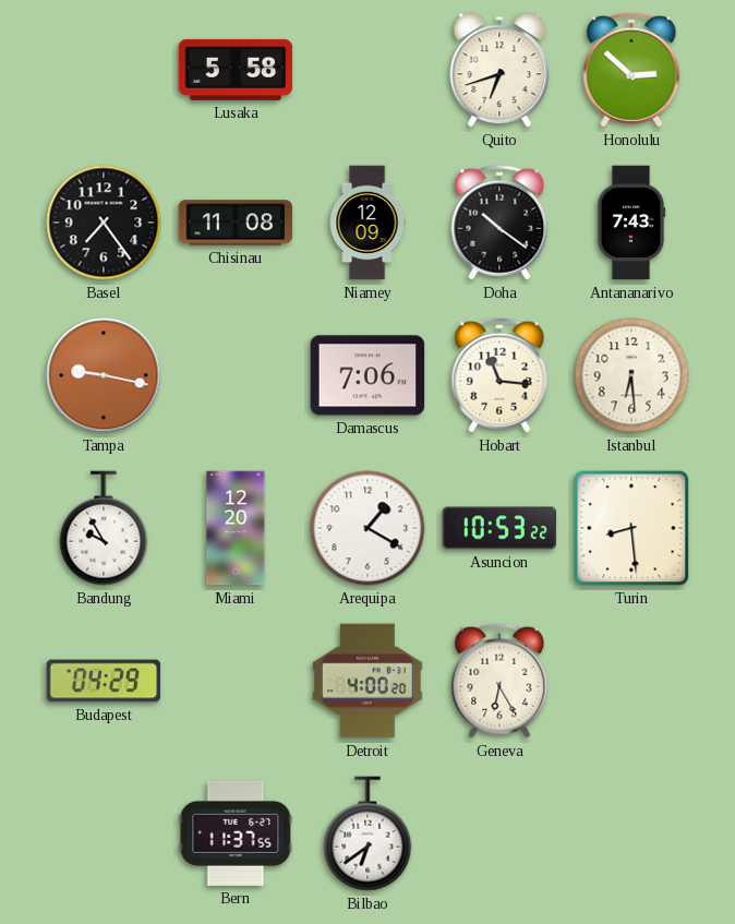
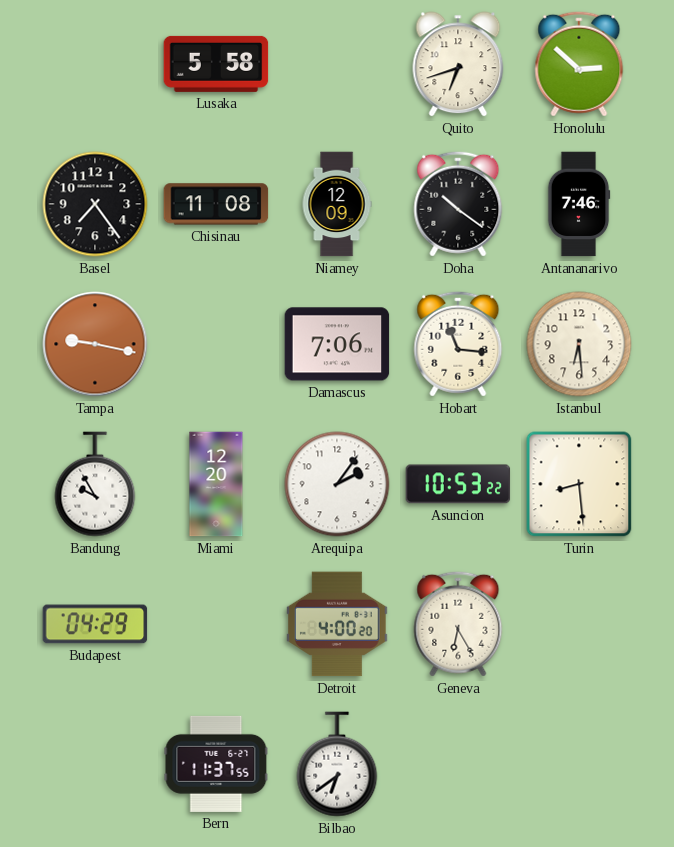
Antananarivo: 7:43 -> 7:46
Arequipa: 1:20 -> 2:06
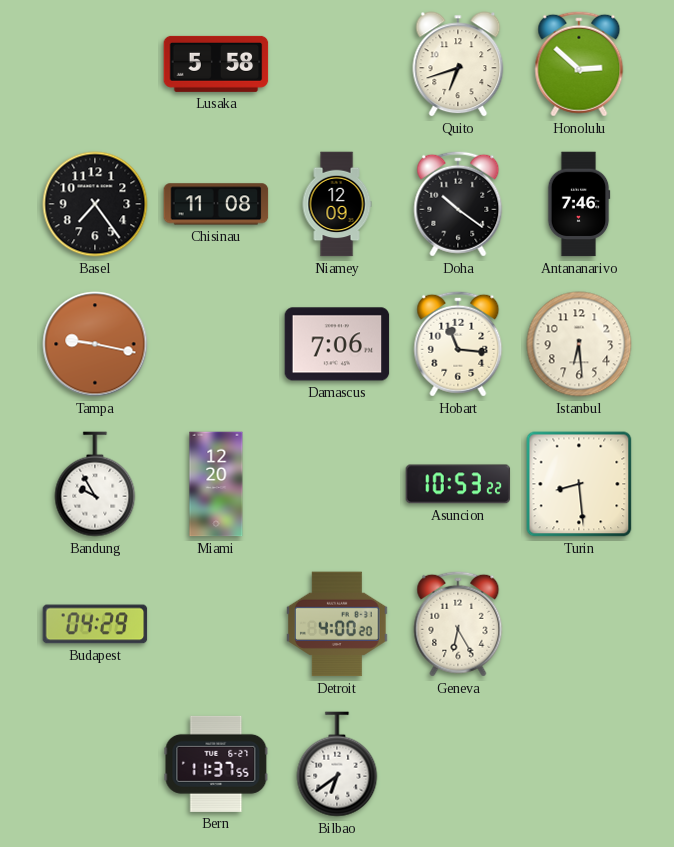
Arequipa: 2:06 -> none
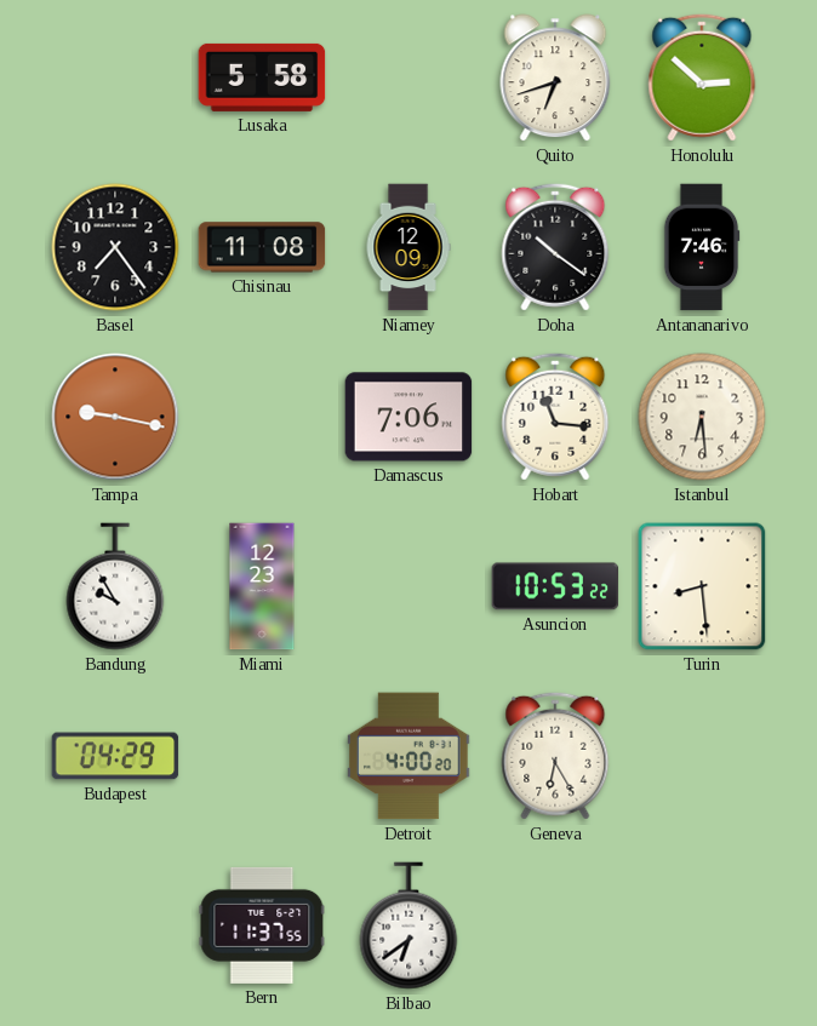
Miami: 12:20 -> 12:23
